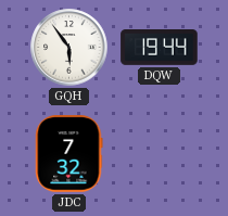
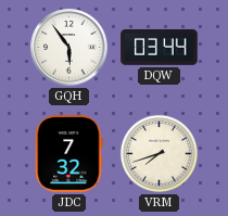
DQW: 19:44 -> 03:44
VRM: none -> 7:42
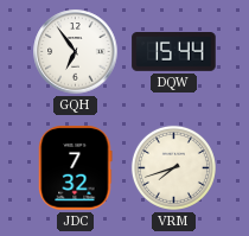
GQH: 5:54 -> 6:54
DQW: 03:44 -> 15:44
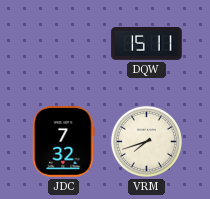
GQH: 6:54 -> none
DQW: 15:44 -> 15:11
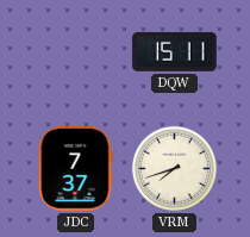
JDC: 7:32 -> 7:37
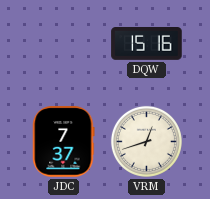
DQW: 15:11 -> 15:16
VRM: 7:42 -> 12:42
